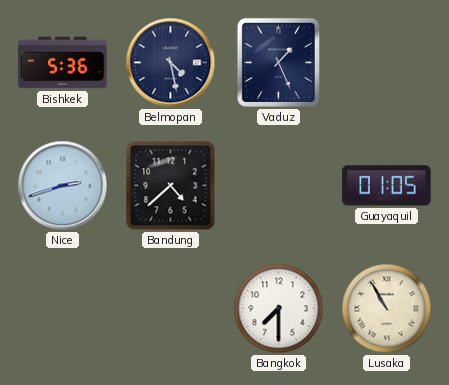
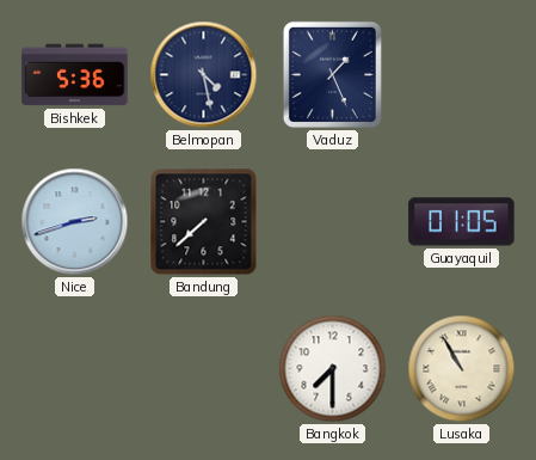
Bandung: 4:38 -> 7:38
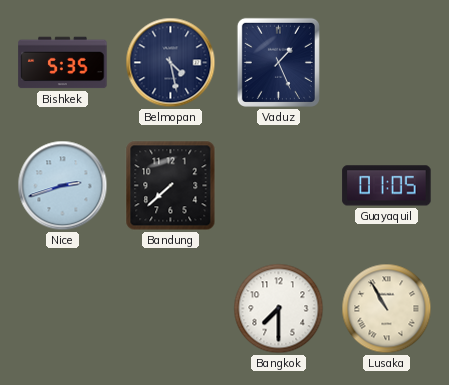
Bishkek: 5:36 -> 5:35
